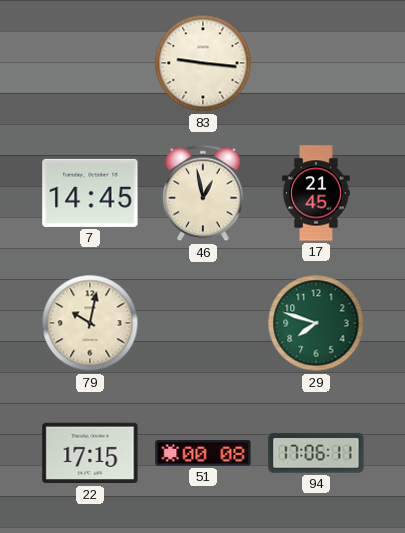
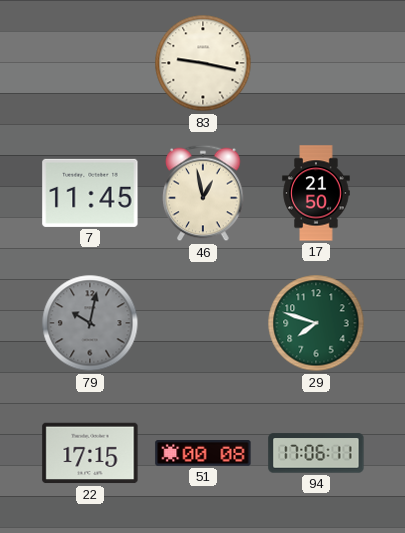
83: 9:16 -> 9:17
7: 14:45 -> 11:45
17: 21:45 -> 21:50
79 dial: cream -> grey
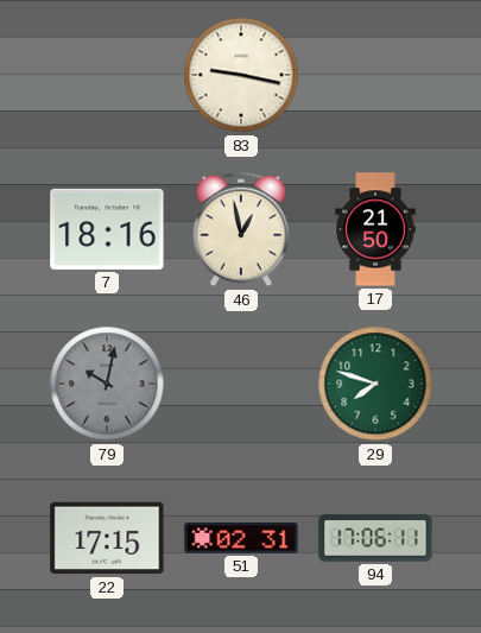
7: 11:45 -> 18:16
51: 00:08 -> 02:31
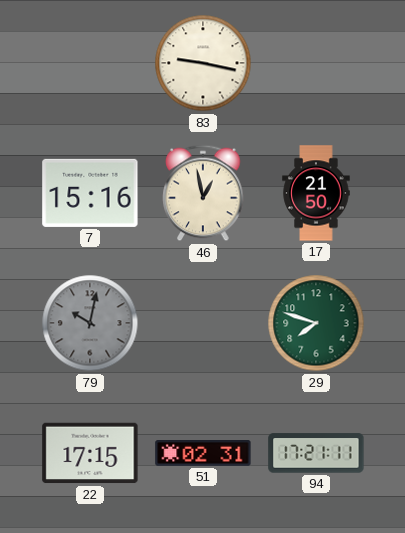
7: 18:16 -> 15:16
94: 17:06 -> 17:21
